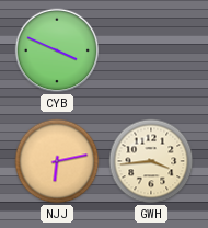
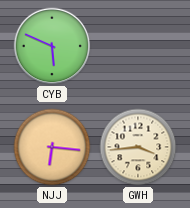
CYB: 3:49 -> 5:49
NJJ: 6:13 -> 6:16
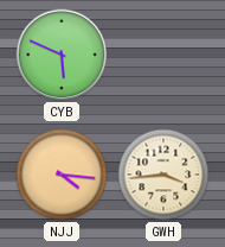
NJJ: 6:16 -> 4:16
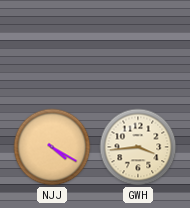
CYB: 5:49 -> none
NJJ: 4:16 -> 4:20
